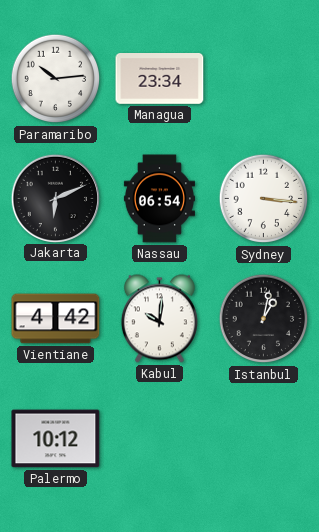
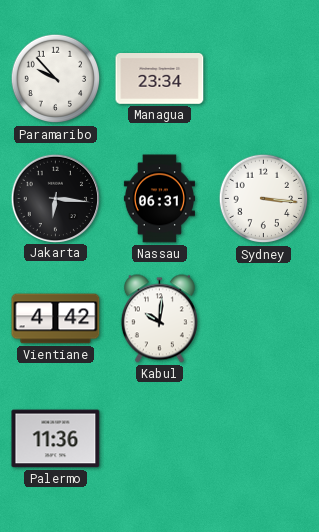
Paramaribo: 10:14 -> 9:53
Jakarta: 6:11 -> 6:16
Nassau: 06:54 -> 06:31
Istanbul: 1:02 -> none
Palermo: 10:12 -> 11:36
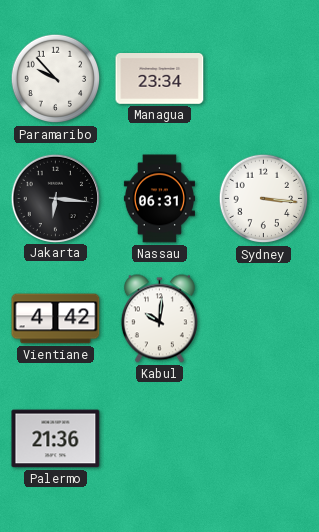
Palermo: 11:36 -> 21:36
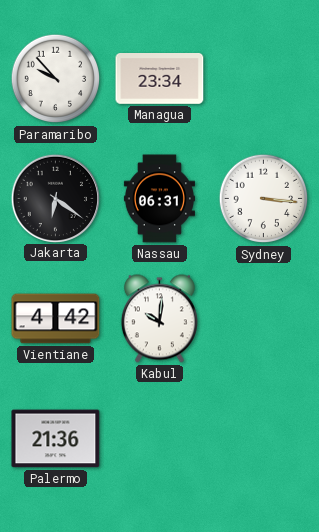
Jakarta: 6:16 -> 6:21
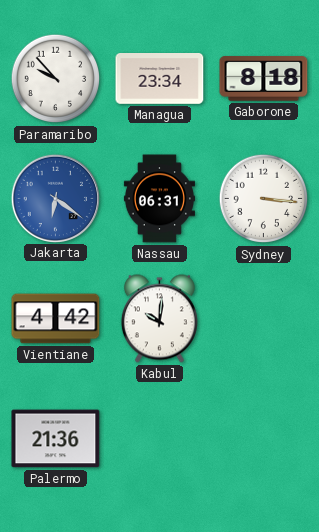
Gaborone: none -> 8:18
Jakarta dial: black -> blue
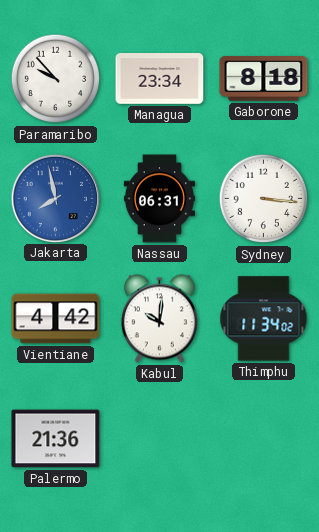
Jakarta: 6:21 -> 7:58
Thimphu: none -> 11:34
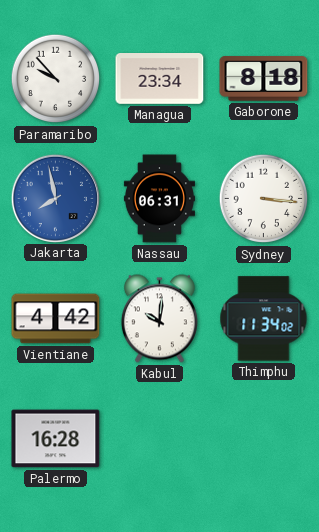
Palermo: 21:36 -> 16:28
